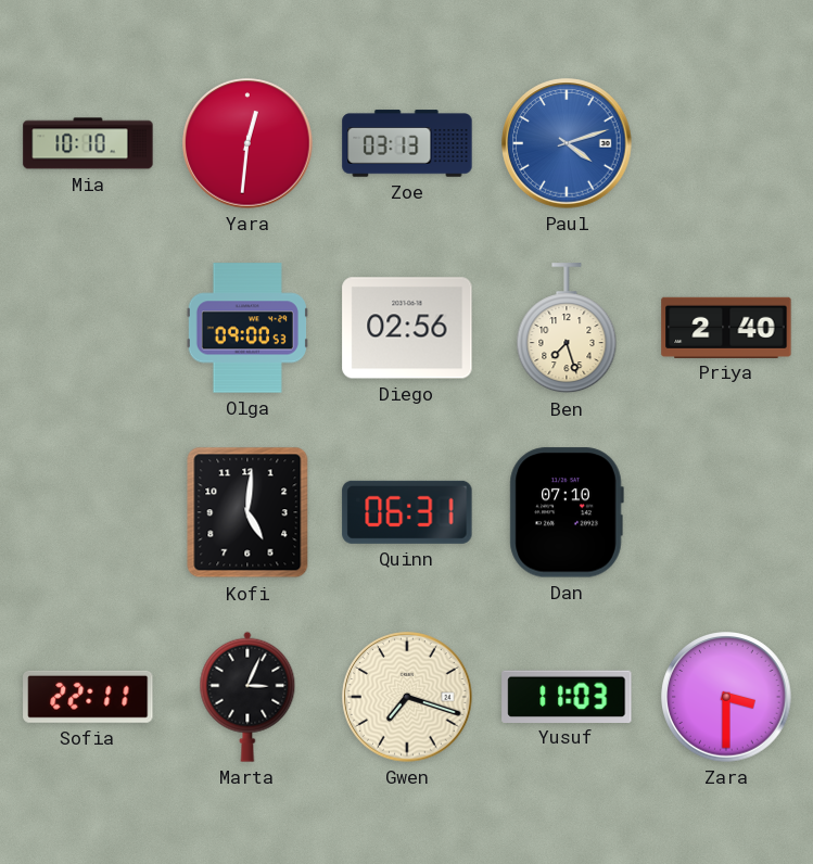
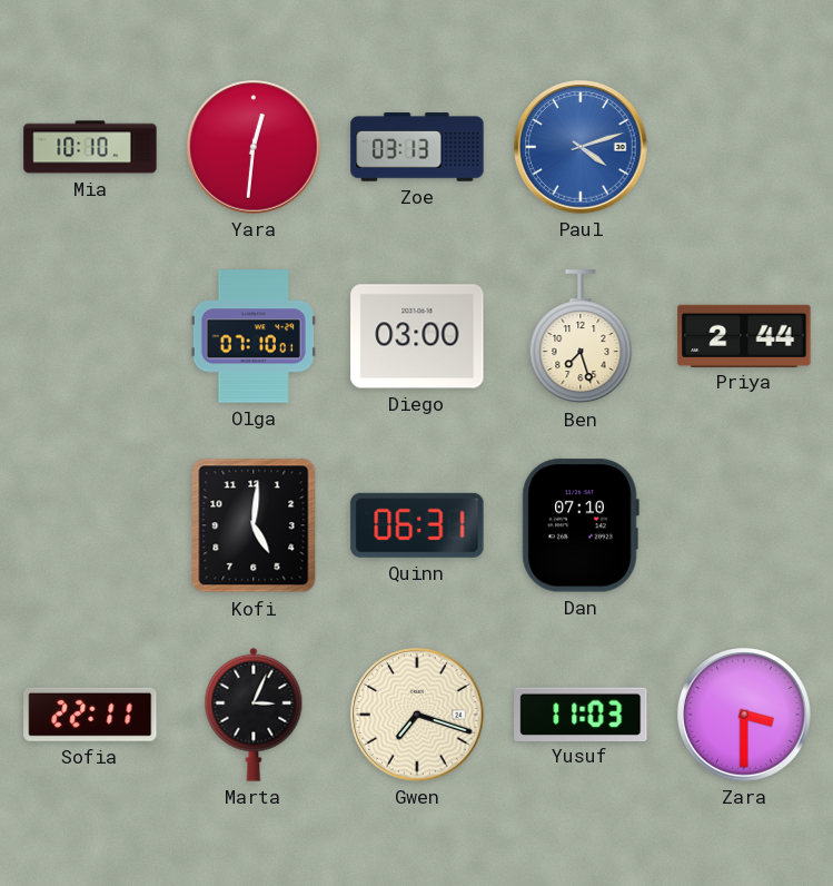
Olga: 09:00 -> 07:10
Diego: 02:56 -> 03:00
Priya: 2:40 -> 2:44
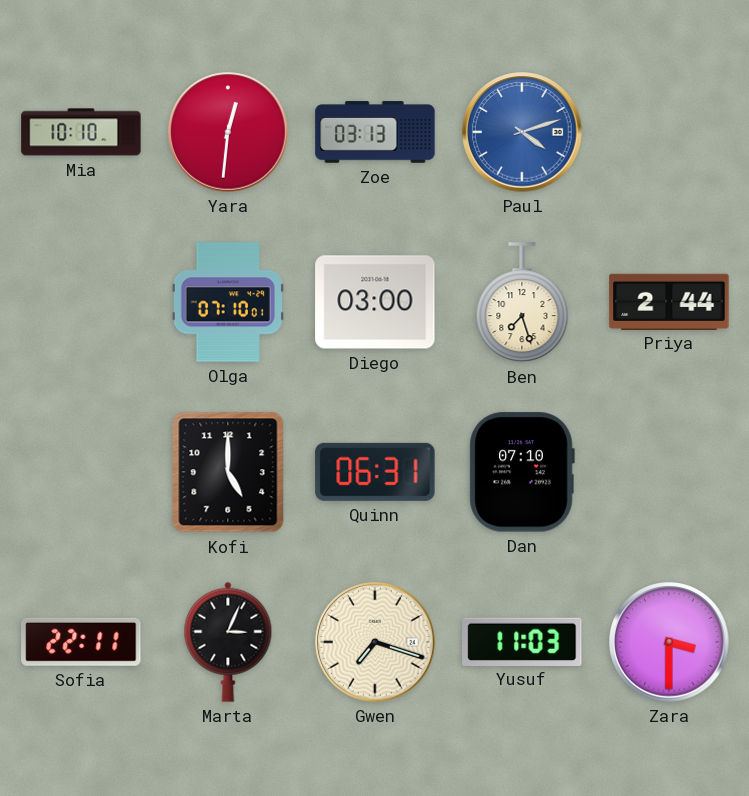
Kofi: 5:01 -> 5:00
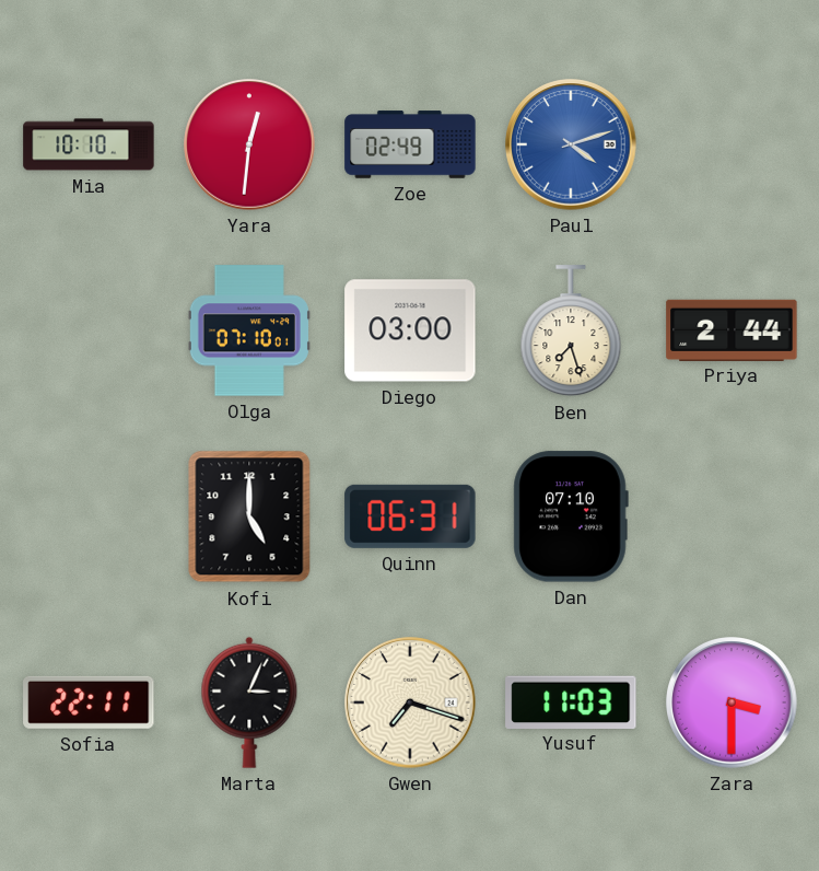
Zoe: 03:13 -> 02:49
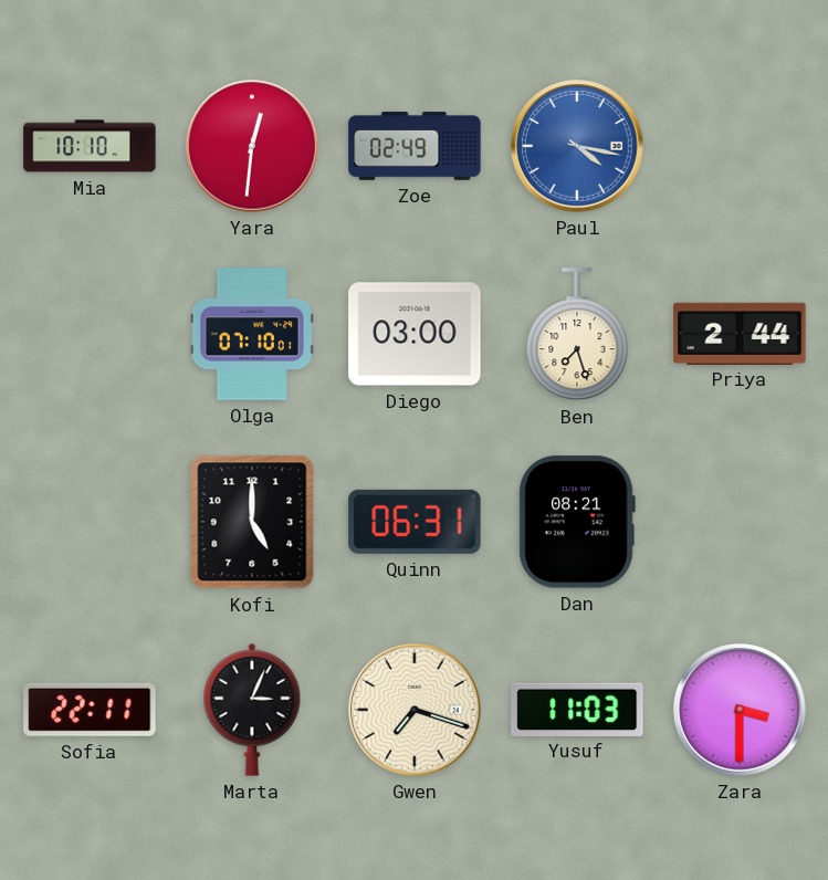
Paul: 4:12 -> 4:17
Dan: 07:10 -> 08:21
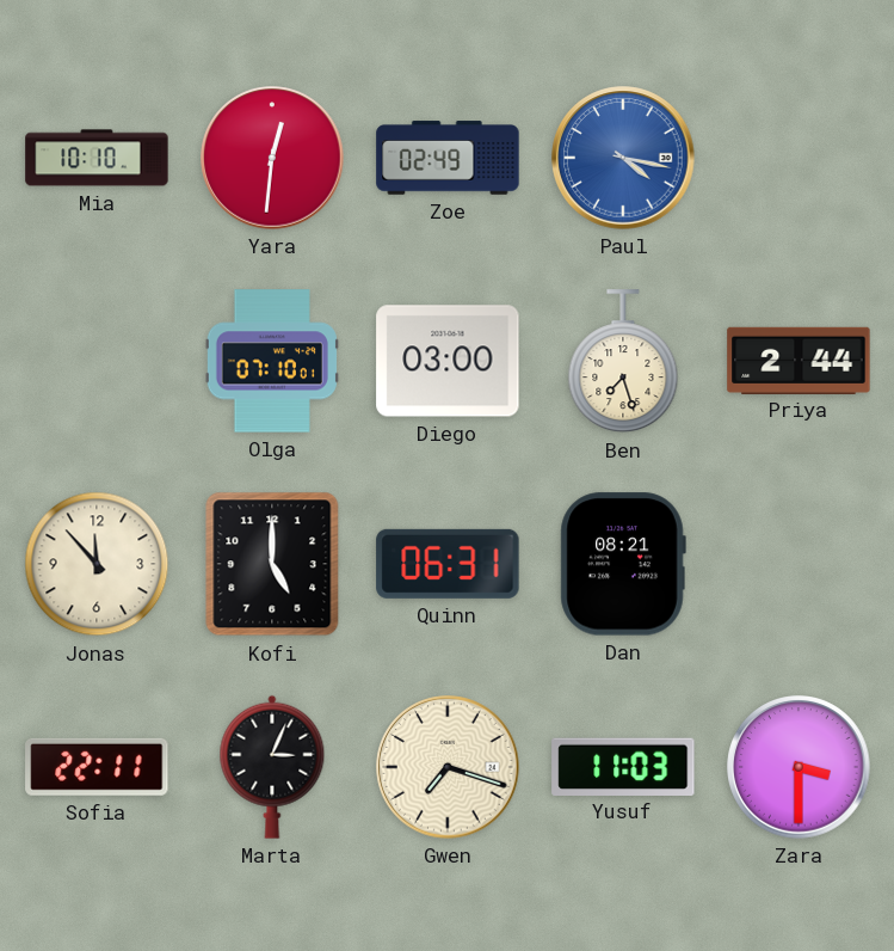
Jonas: none -> 11:53
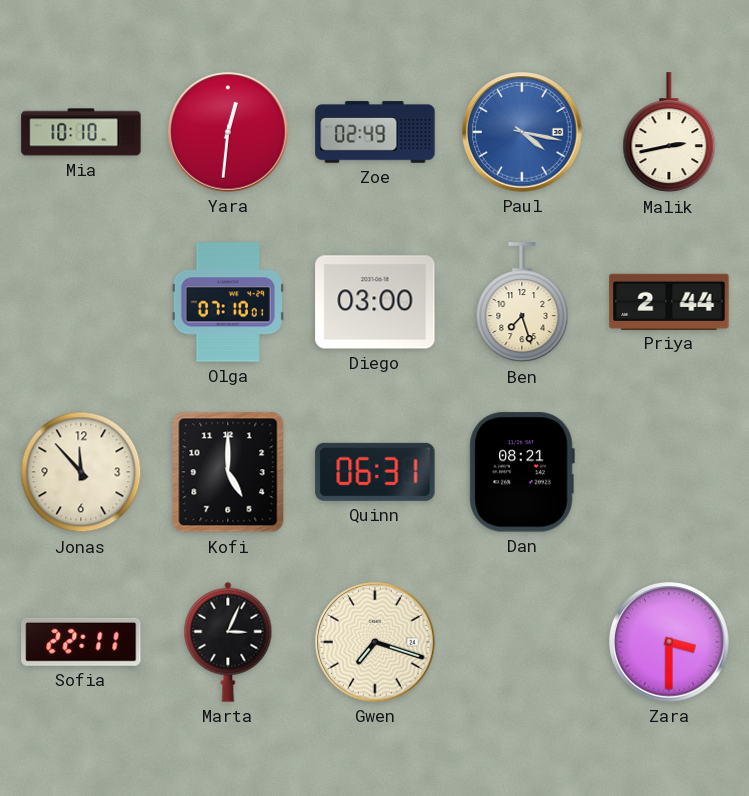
Malik: none -> 2:43
Yusuf: 11:03 -> none
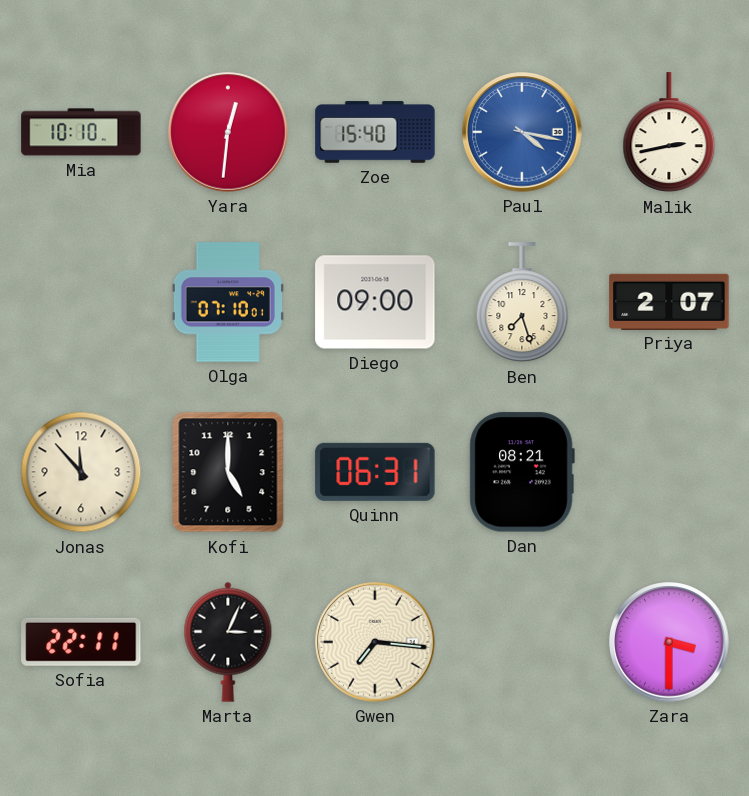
Zoe: 02:49 -> 15:40
Diego: 03:00 -> 09:00
Priya: 2:44 -> 2:07
Gwen: 7:18 -> 7:16
